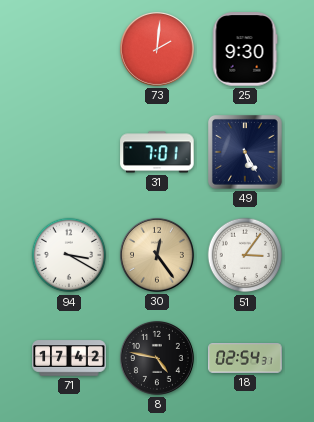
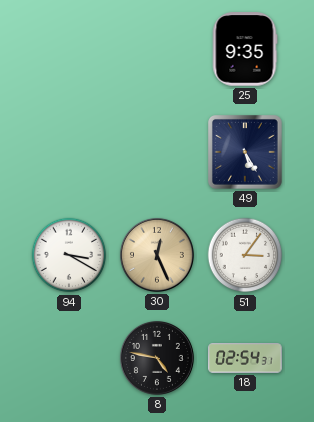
73: 2:01 -> none
25: 9:30 -> 9:35
31: 7:01 -> none
30: 12:24 -> 12:26
71: 17:42 -> none
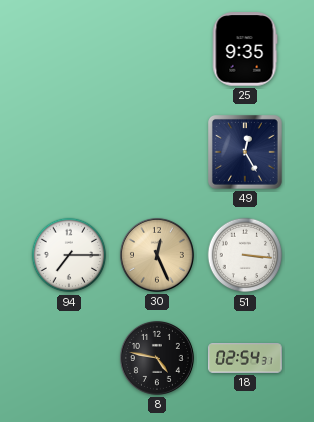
49: 5:25 -> 12:25
94: 3:20 -> 7:15
51: 3:06 -> 3:16
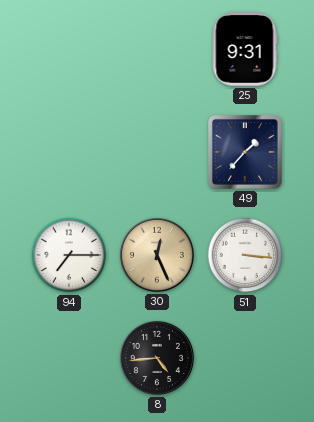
25: 9:35 -> 9:31
49: 12:25 -> 1:37
8: 4:47 -> 4:44
18: 02:54 -> none
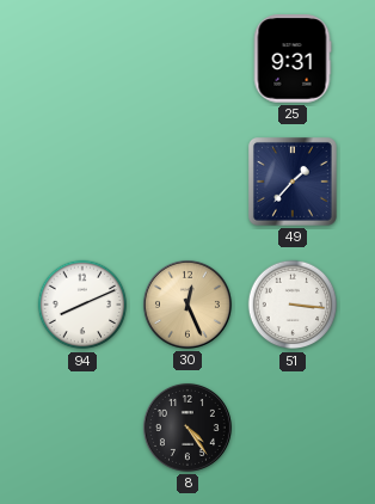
94: 7:15 -> 8:11
8: 4:44 -> 4:24
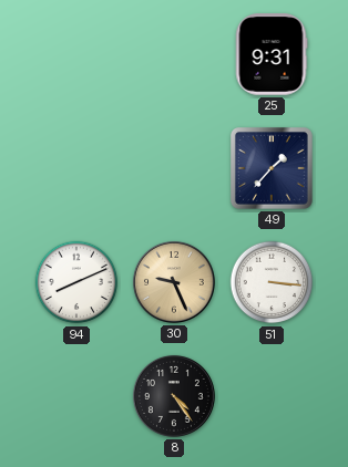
30: 12:26 -> 9:26
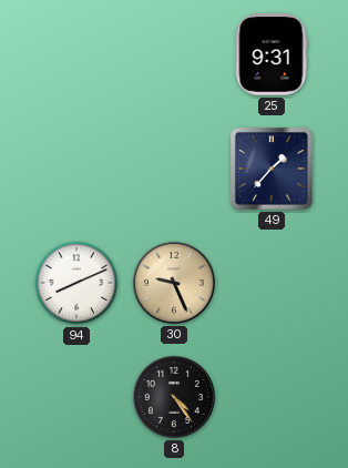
51: 3:16 -> none
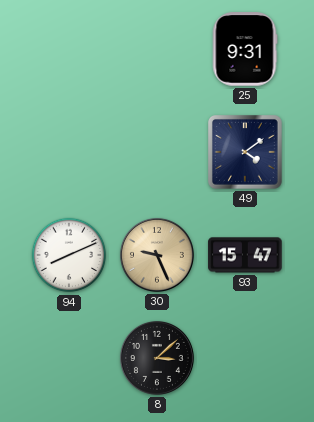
49: 1:37 -> 4:09
93: none -> 15:47
8: 4:24 -> 3:08
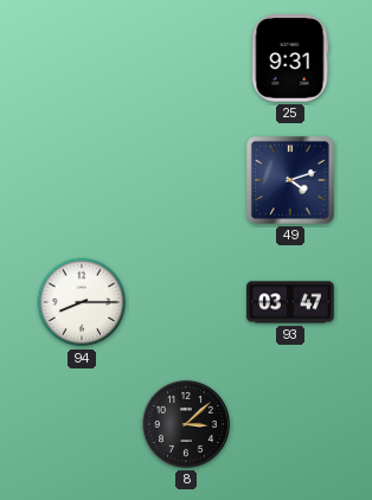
49: 4:09 -> 4:12
94: 8:11 -> 8:15
30: 9:26 -> none
93: 15:47 -> 03:47
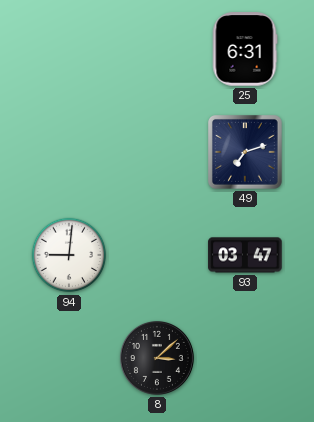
25: 9:31 -> 6:31
49: 4:12 -> 7:12
94: 8:15 -> 9:01
